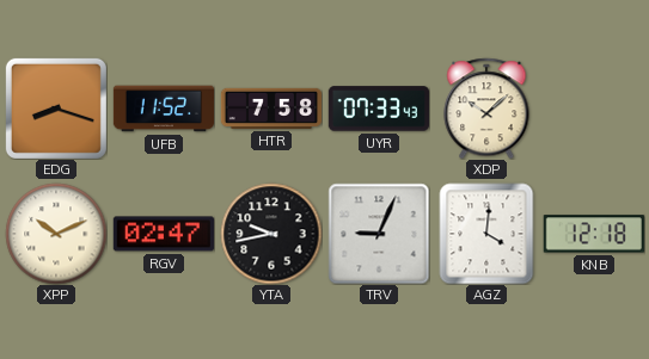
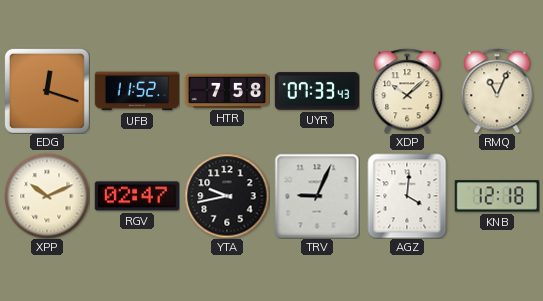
EDG: 8:18 -> 12:18
RMQ: none -> 11:04
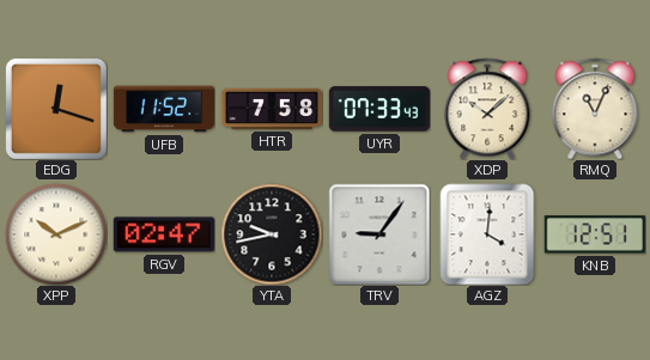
TRV: 9:04 -> 9:06
KNB: 12:18 -> 12:51
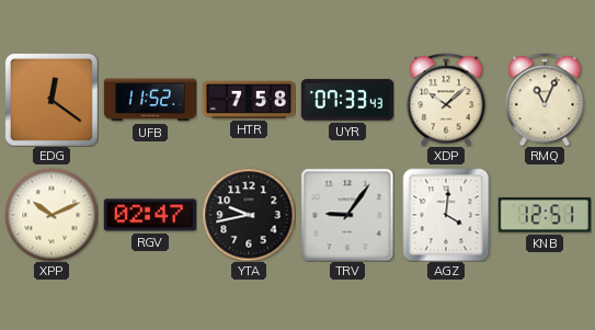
EDG: 12:18 -> 12:21
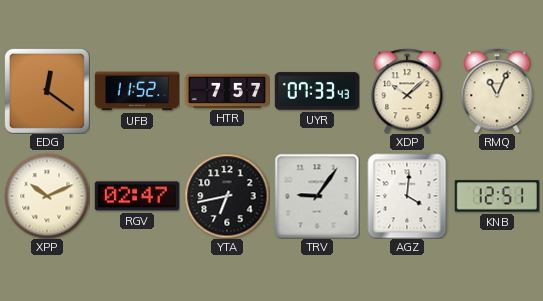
HTR: 7:58 -> 7:57
YTA: 9:43 -> 6:43
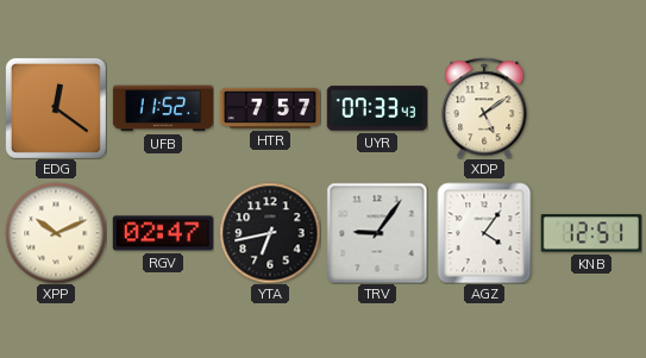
XDP: 10:08 -> 5:09
RMQ: 11:04 -> none
AGZ: 4:01 -> 4:06
